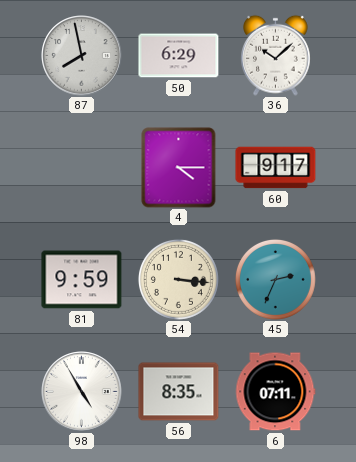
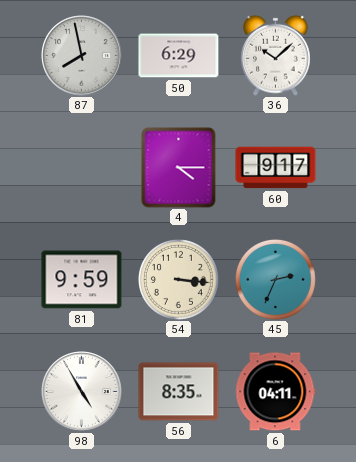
6: 07:11 -> 04:11
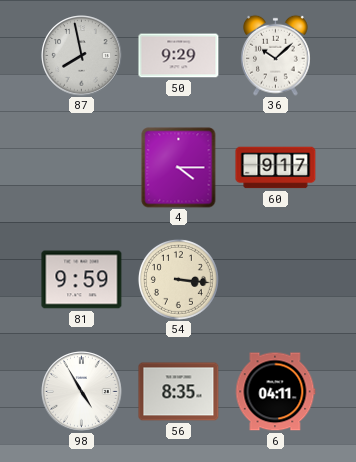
50: 6:29 -> 9:29
45: 2:34 -> none
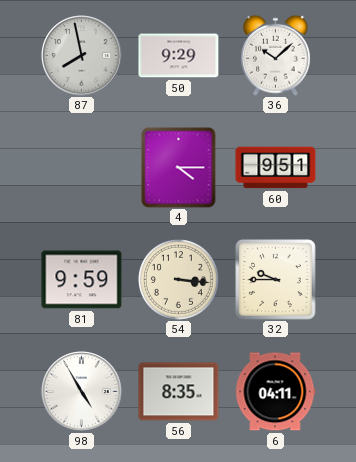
60: 9:17 -> 9:51
32: none -> 9:45
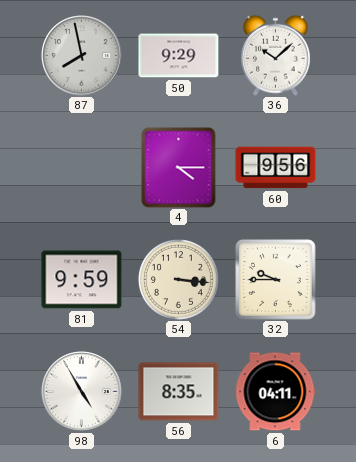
60: 9:51 -> 9:56
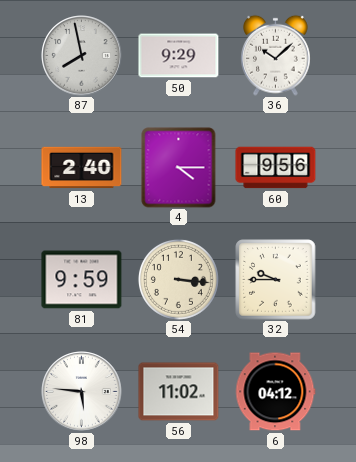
13: none -> 2:40
98: 4:55 -> 5:46
56: 8:35 -> 11:02
6: 04:11 -> 04:12
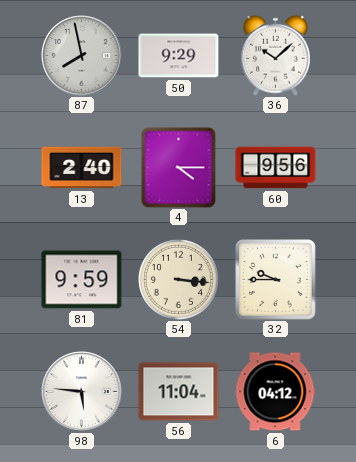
56: 11:02 -> 11:04
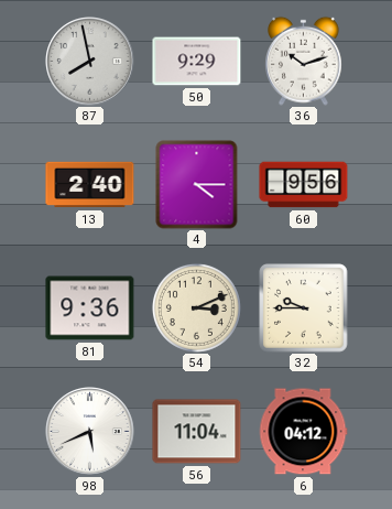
36: 10:08 -> 10:12
81: 9:59 -> 9:36
54: 3:16 -> 3:11
98: 5:46 -> 5:41
